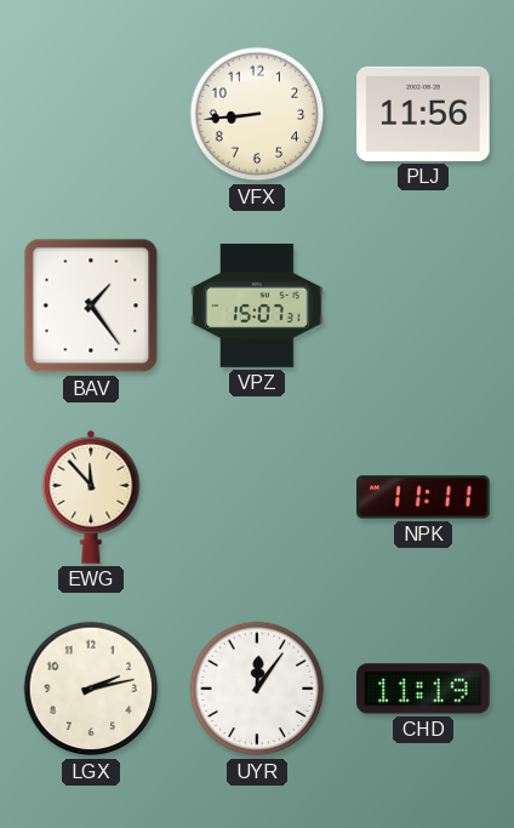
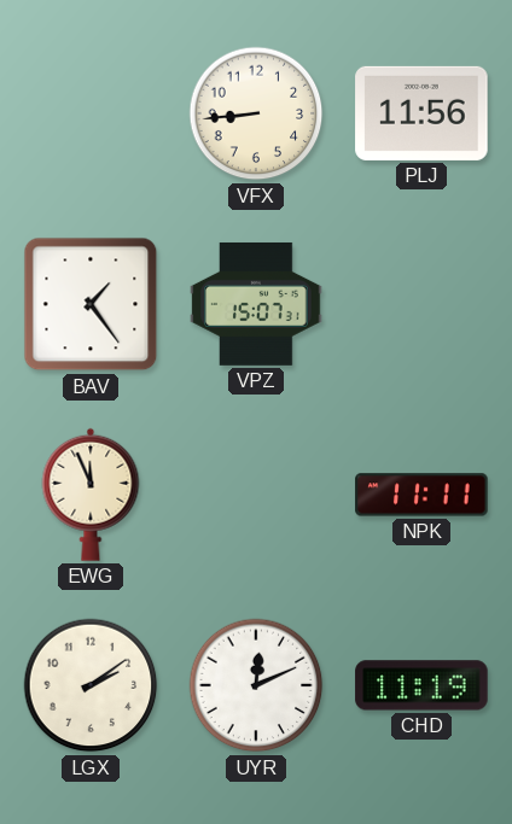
EWG: 11:53 -> 11:56
LGX: 2:13 -> 2:09
UYR: 12:06 -> 12:11
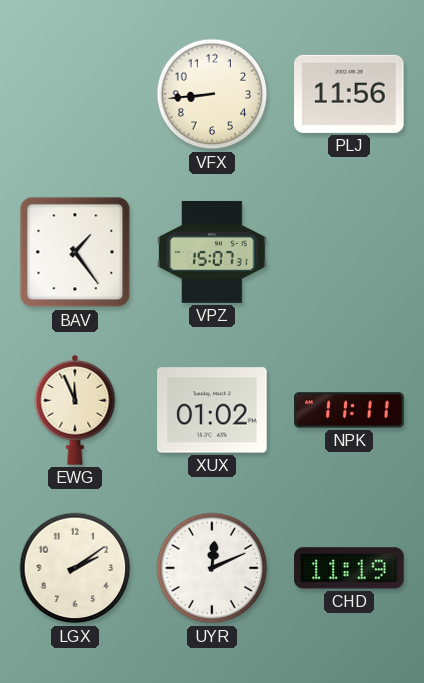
XUX: none -> 01:02
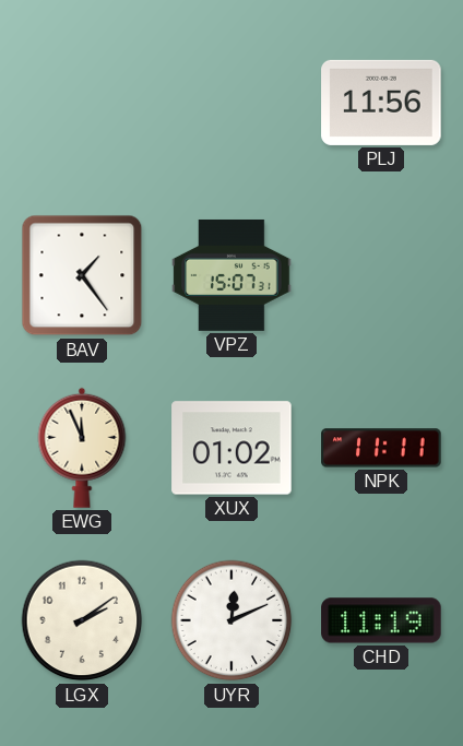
VFX: 8:44 -> none
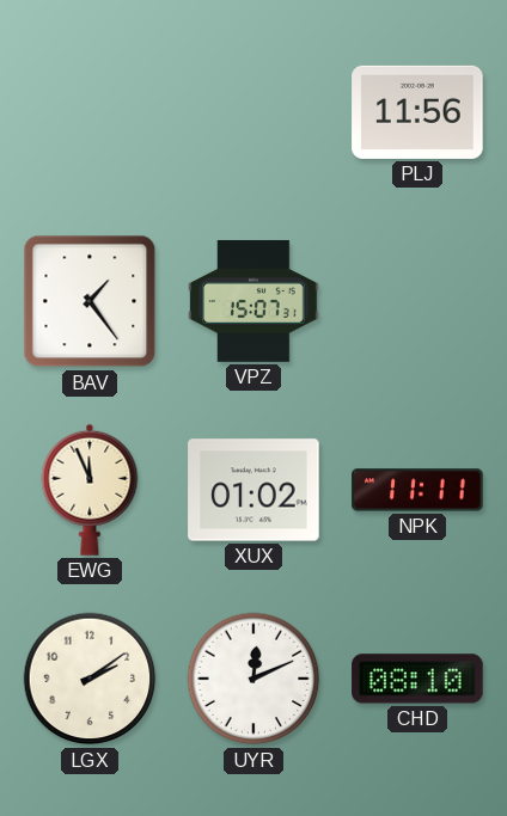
CHD: 11:19 -> 08:10
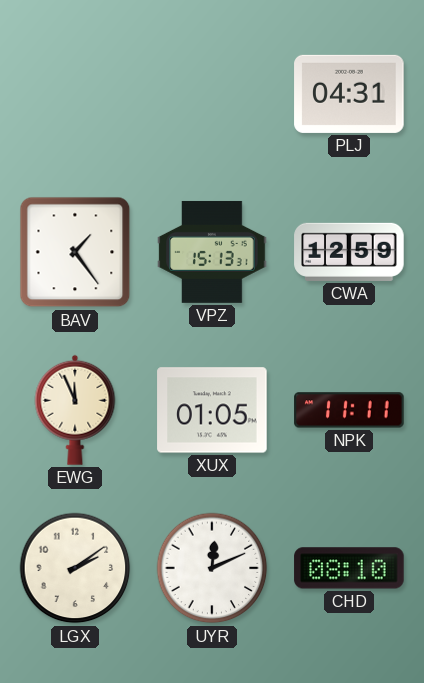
PLJ: 11:56 -> 04:31
VPZ: 15:07 -> 15:13
CWA: none -> 12:59
XUX: 01:02 -> 01:05
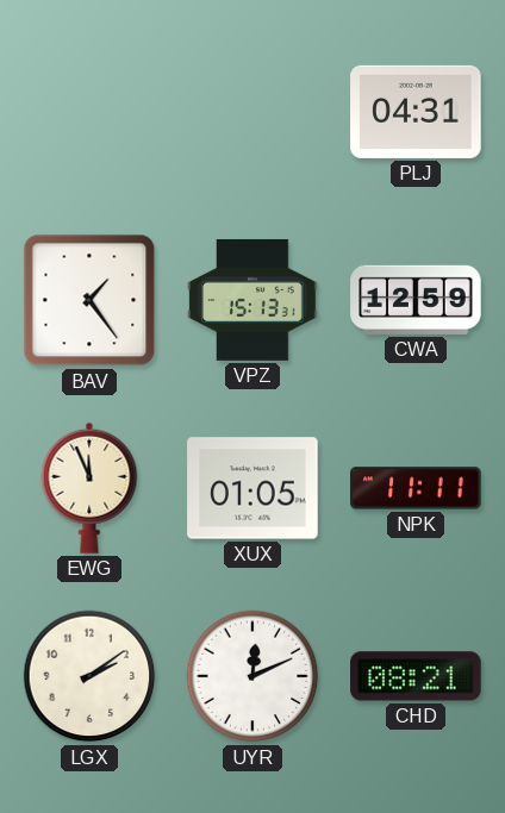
CHD: 08:10 -> 08:21
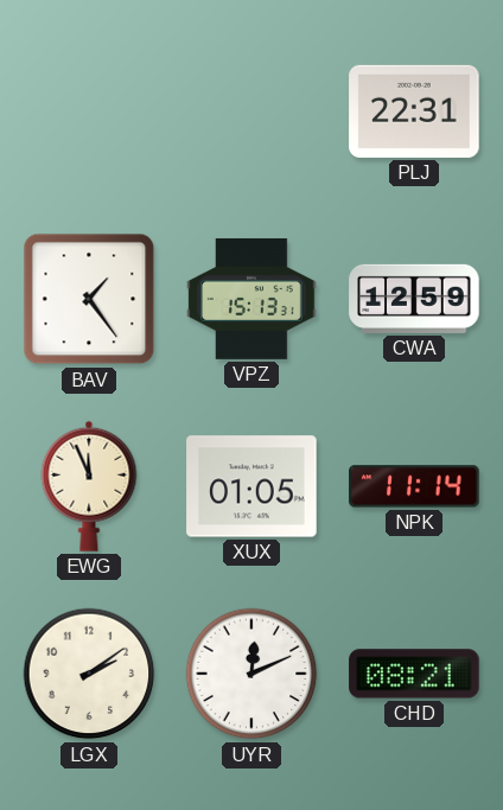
PLJ: 04:31 -> 22:31
NPK: 11:11 -> 11:14
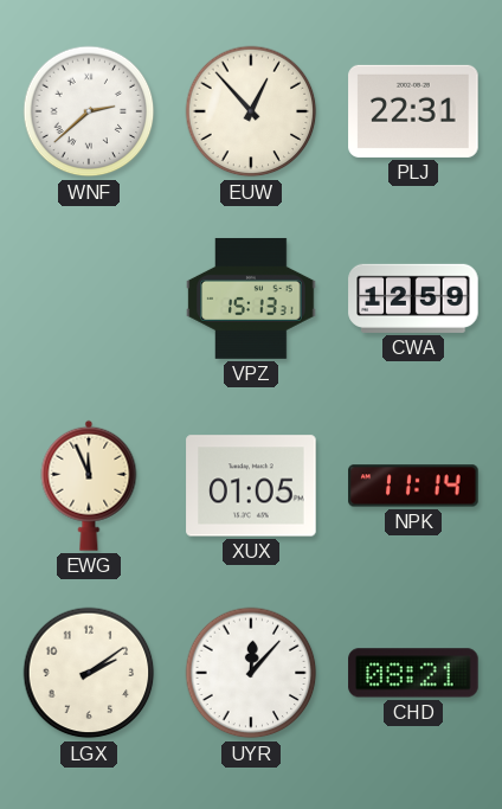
WNF: none -> 2:38
EUW: none -> 12:53
BAV: 1:24 -> none
UYR: 12:11 -> 12:07
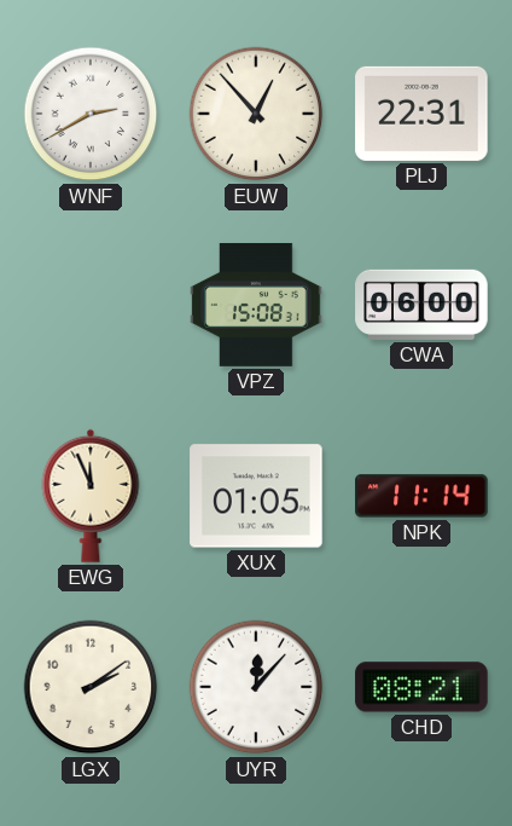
WNF: 2:38 -> 2:40
VPZ: 15:13 -> 15:08
CWA: 12:59 -> 06:00
